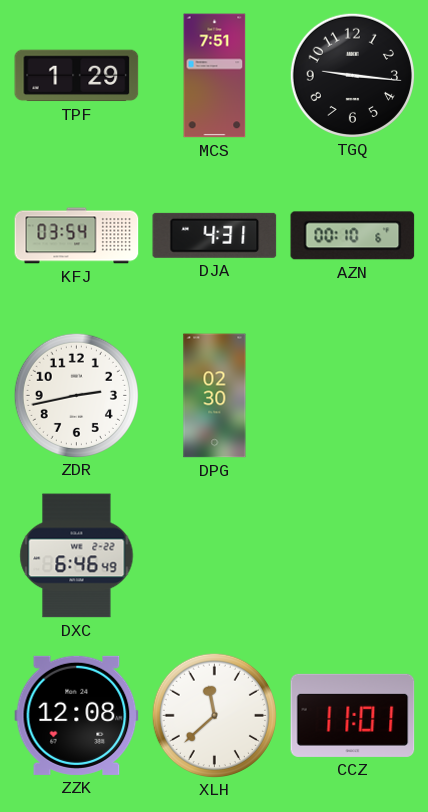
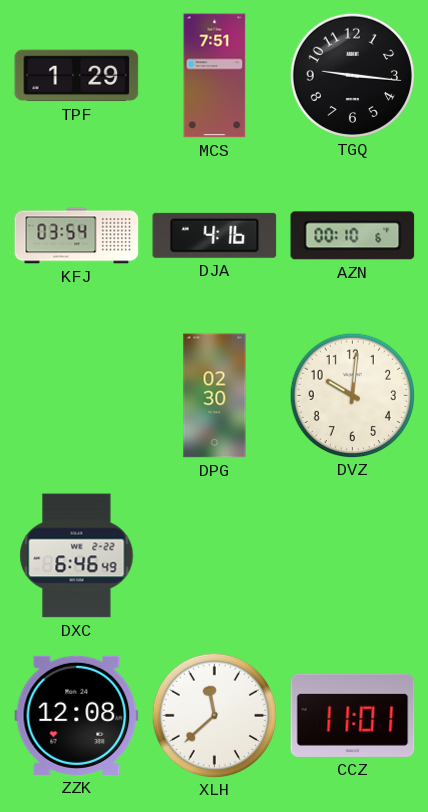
DJA: 4:31 -> 4:16
ZDR: 2:43 -> none
DVZ: none -> 10:01
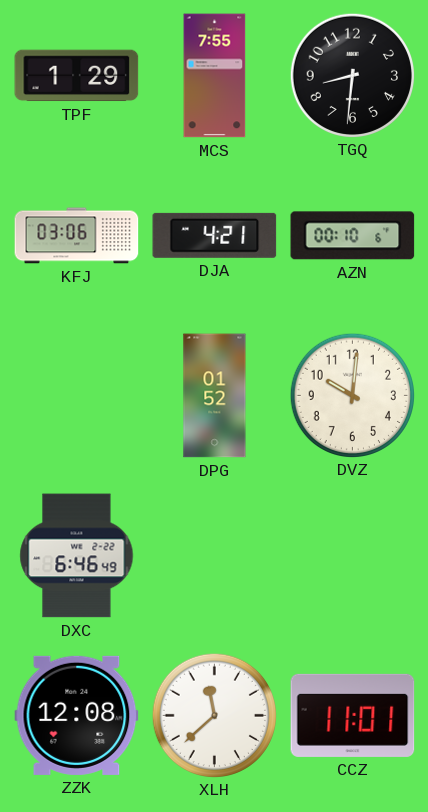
MCS: 7:51 -> 7:55
TGQ: 9:16 -> 8:31
KFJ: 03:54 -> 03:06
DJA: 4:16 -> 4:21
DPG: 02:30 -> 01:52
